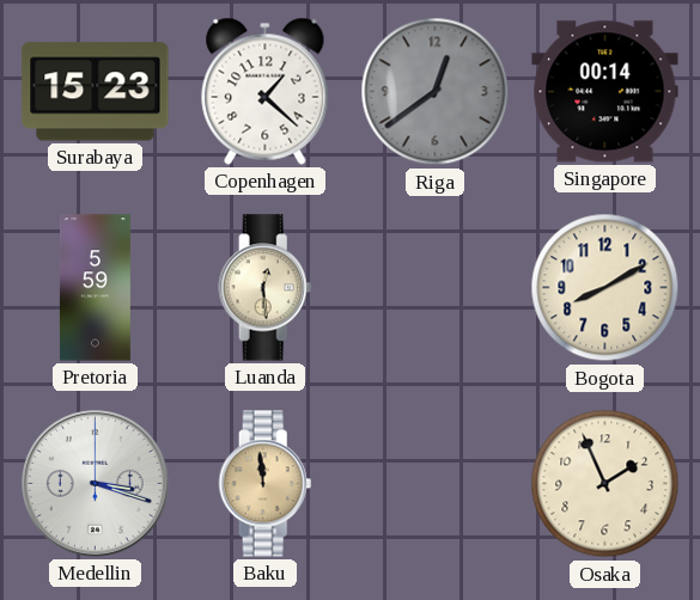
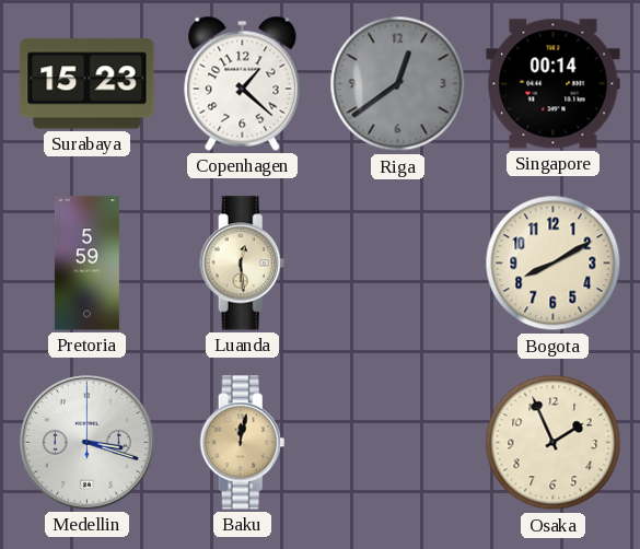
Baku: 11:59 -> 12:02
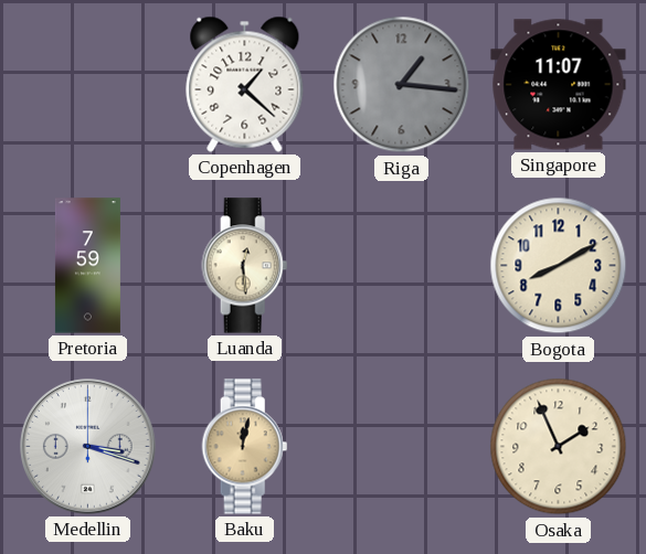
Surabaya: 15:23 -> none
Riga: 12:39 -> 1:16
Singapore: 00:14 -> 11:07
Pretoria: 5:59 -> 7:59
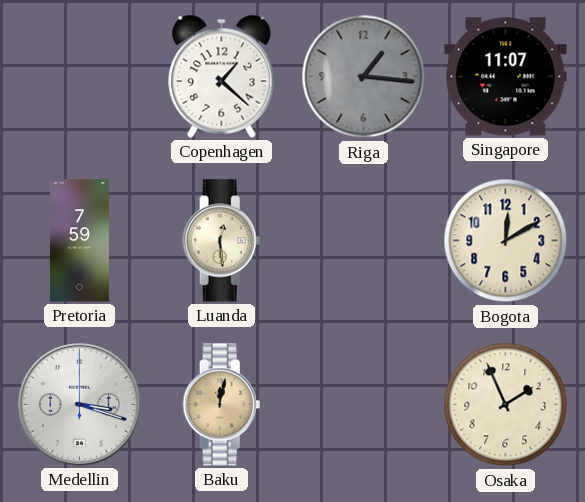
Bogota: 8:10 -> 12:10
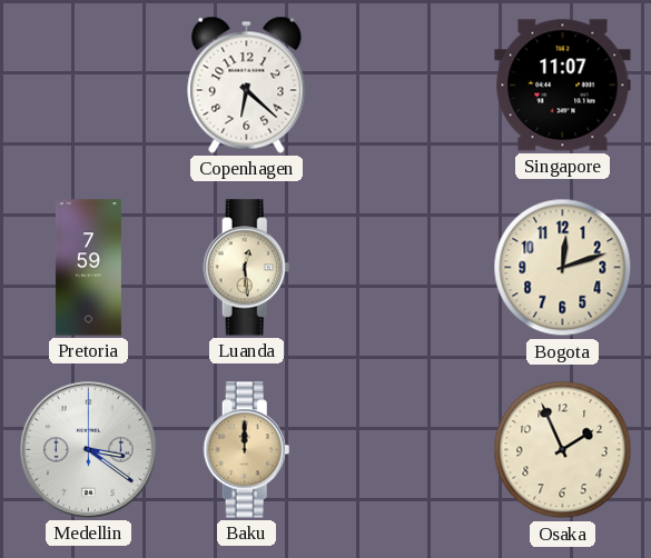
Copenhagen: 1:22 -> 6:22
Riga: 1:16 -> none
Bogota: 12:10 -> 12:12
Medellin: 3:18 -> 3:21
Baku: 12:02 -> 12:00
